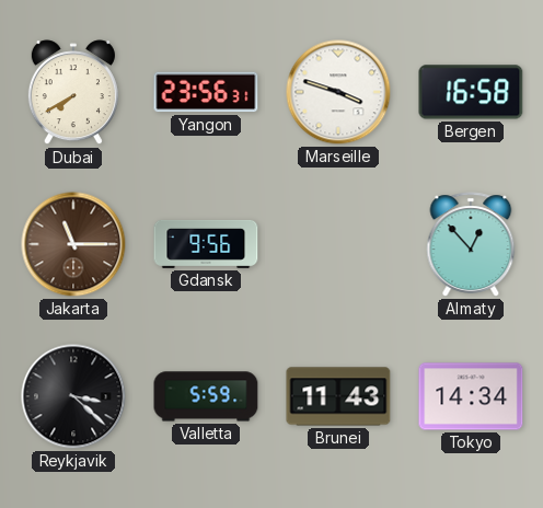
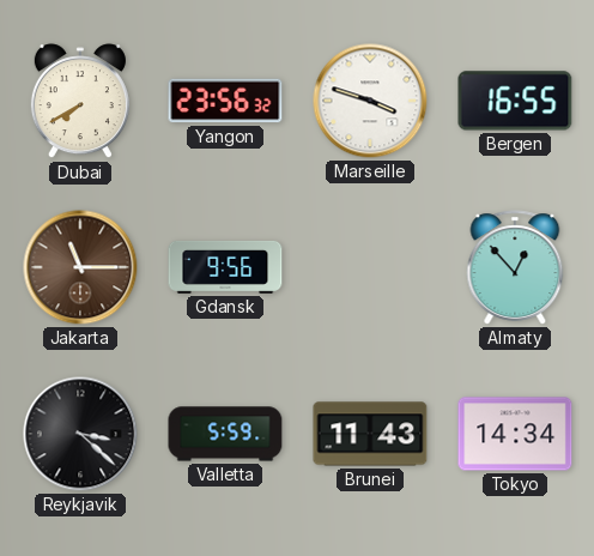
Yangon: 23:56:31 -> 23:56:32
Bergen: 16:58 -> 16:55
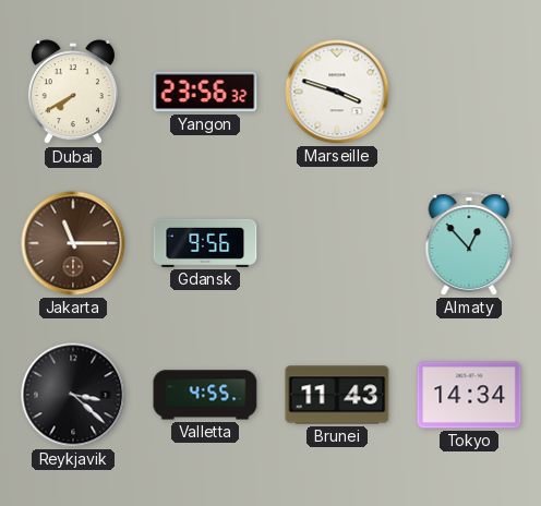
Bergen: 16:55 -> none
Valletta: 5:59 -> 4:55
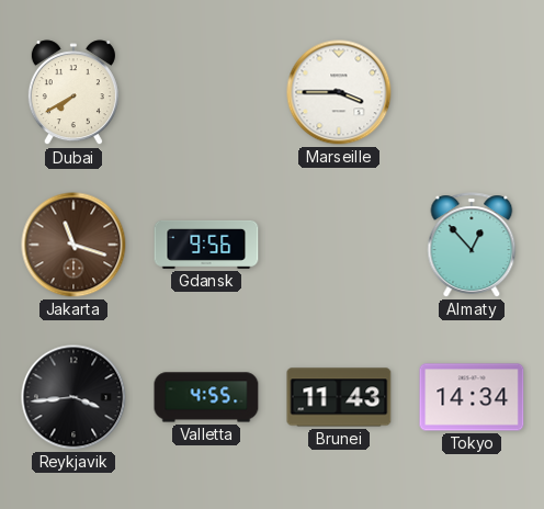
Yangon: 23:56 -> none
Marseille: 3:48 -> 3:45
Jakarta: 11:15 -> 11:18
Reykjavik: 3:22 -> 3:44
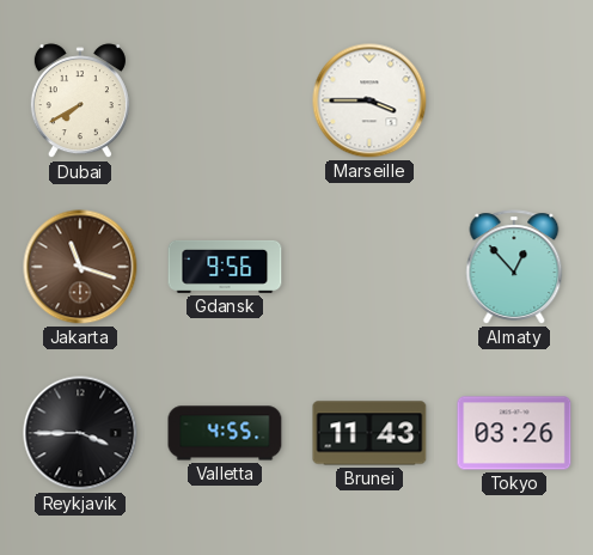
Reykjavik: 3:44 -> 3:45
Tokyo: 14:34 -> 03:26
